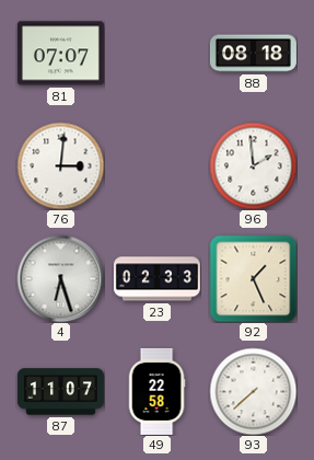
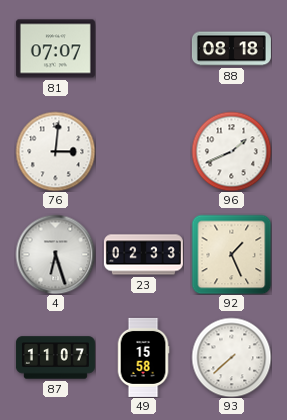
96: 1:59 -> 1:41
49: 22:58 -> 15:58
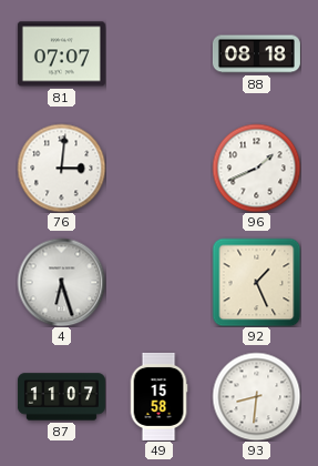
23: 02:33 -> none
93: 7:38 -> 8:31
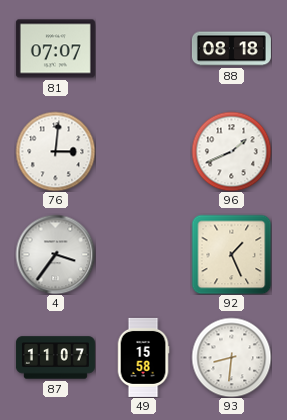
4: 6:27 -> 3:36
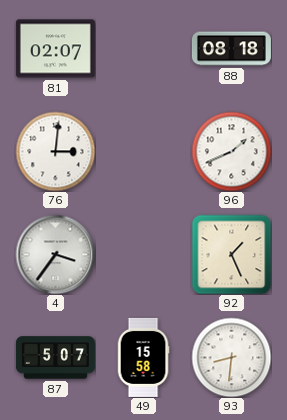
81: 07:07 -> 02:07
87: 11:07 -> 5:07
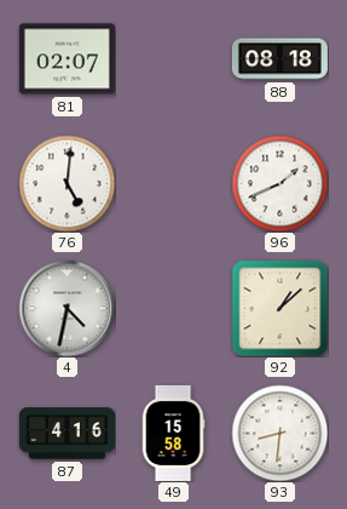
76: 3:01 -> 5:01
4: 3:36 -> 4:32
92: 1:26 -> 1:08
87: 5:07 -> 4:16
